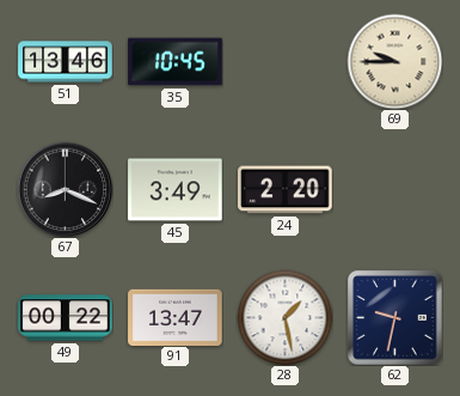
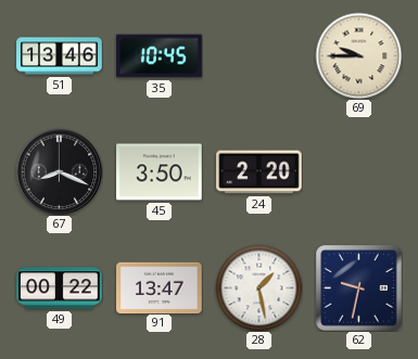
45: 3:49 -> 3:50
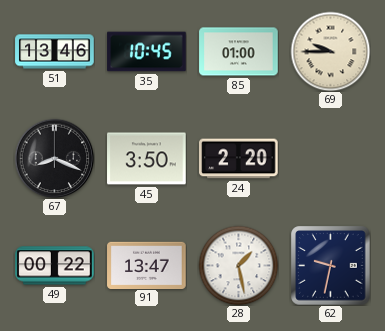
85: none -> 01:00
